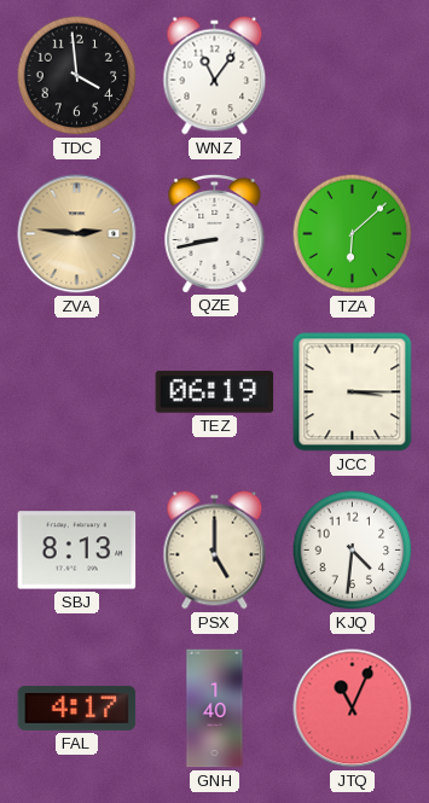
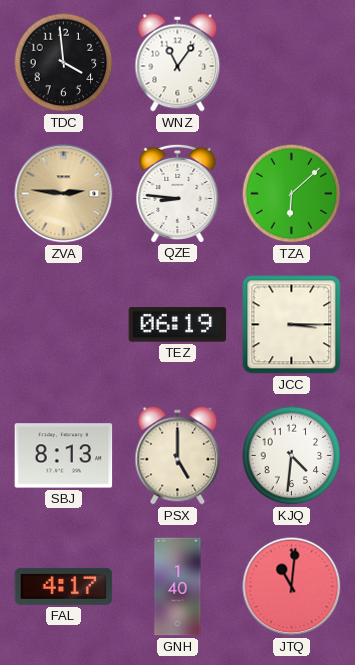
QZE: 8:43 -> 8:46
JTQ: 11:04 -> 11:01
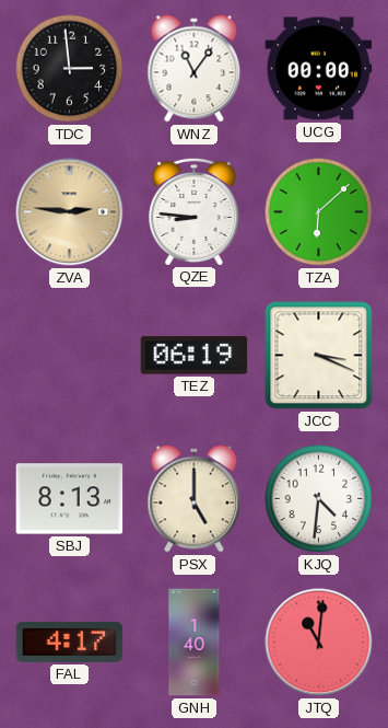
TDC: 3:59 -> 2:59
UCG: none -> 00:00
JCC: 3:15 -> 3:19
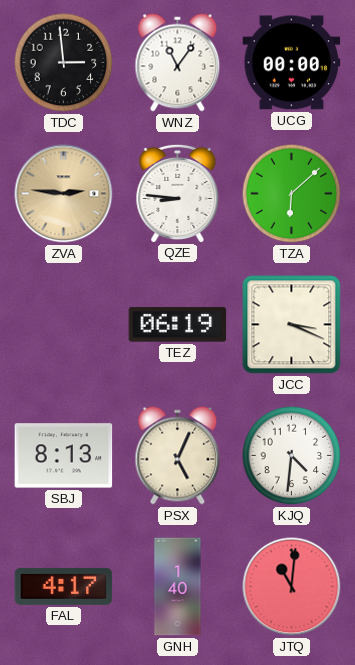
PSX: 5:00 -> 5:04
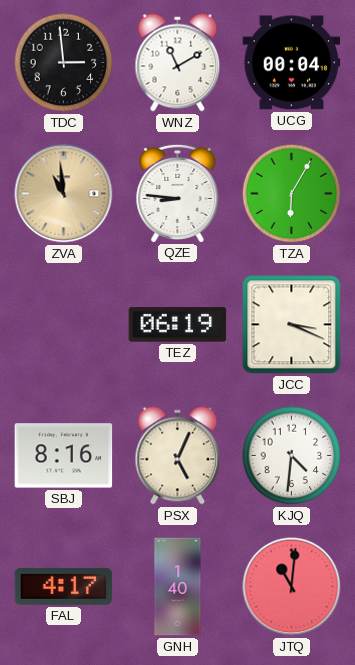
WNZ: 11:06 -> 11:10
UCG: 00:00 -> 00:04
ZVA: 2:46 -> 10:59
TZA: 6:08 -> 6:05
SBJ: 8:13 -> 8:16
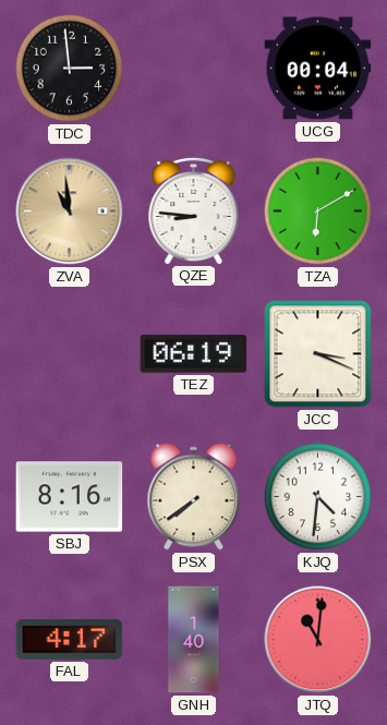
WNZ: 11:10 -> none
TZA: 6:05 -> 6:10
PSX: 5:04 -> 7:39
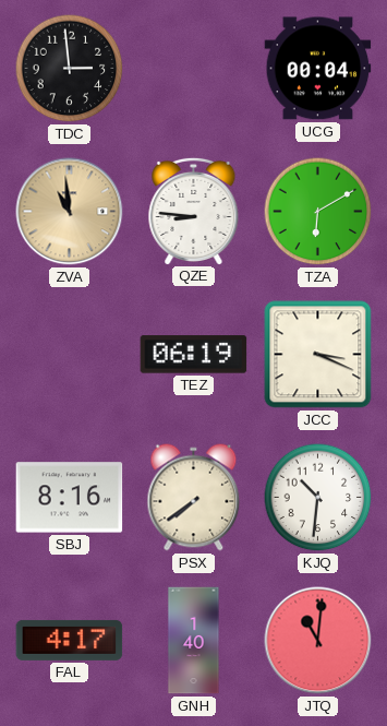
KJQ: 4:31 -> 10:31
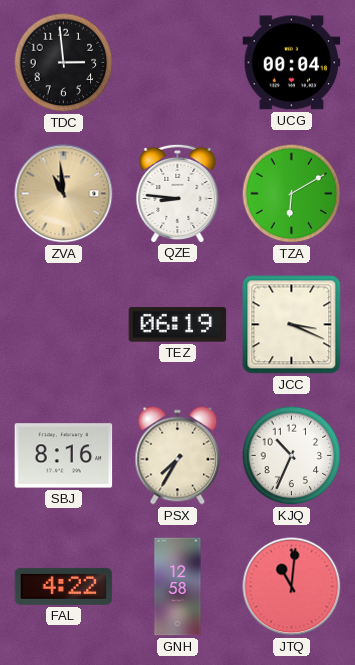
PSX: 7:39 -> 7:35
KJQ: 10:31 -> 10:34
FAL: 4:17 -> 4:22
GNH: 1:40 -> 12:58
